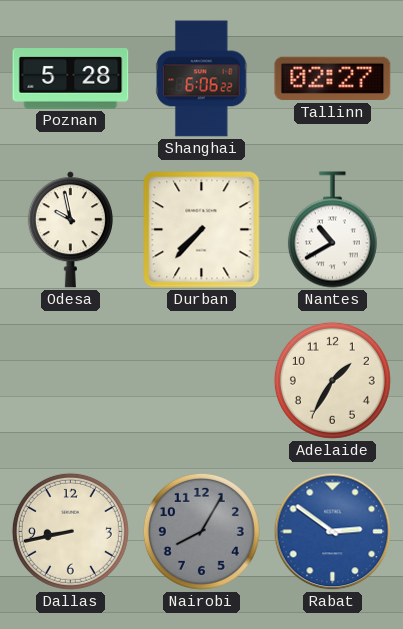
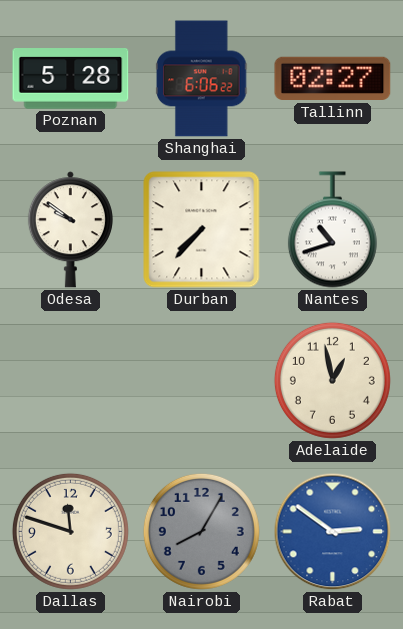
Odesa: 9:58 -> 9:51
Nantes: 10:40 -> 10:42
Adelaide: 1:35 -> 12:58
Dallas: 8:43 -> 11:48
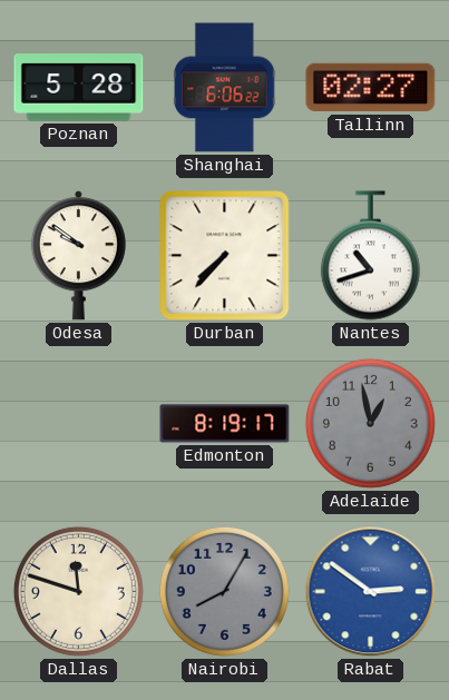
Edmonton: none -> 8:19
Adelaide dial: cream -> grey
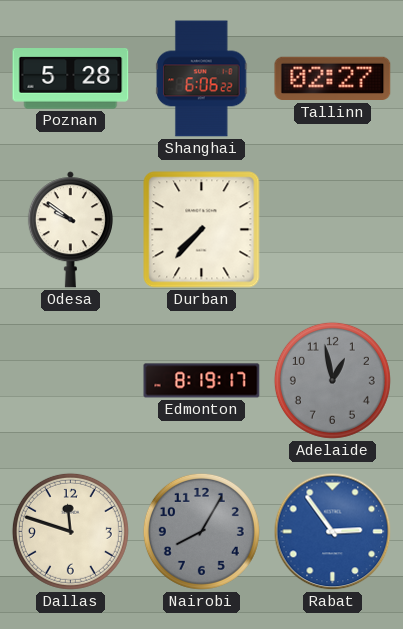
Nantes: 10:42 -> none
Rabat: 2:51 -> 2:54
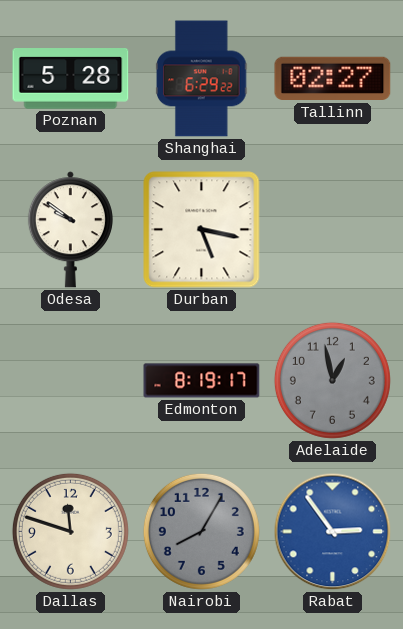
Shanghai: 6:06 -> 6:29
Durban: 7:37 -> 5:17
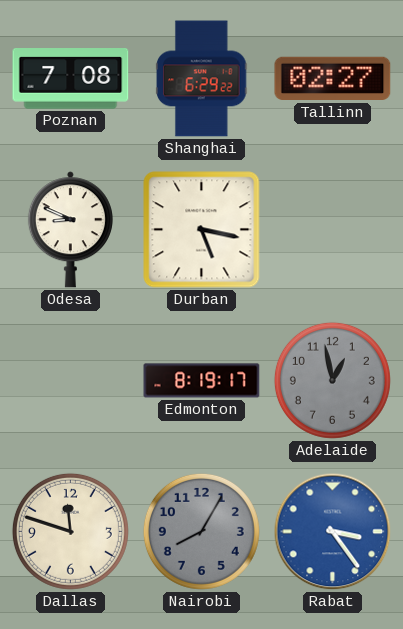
Poznan: 5:28 -> 7:08
Odesa: 9:51 -> 8:49
Rabat: 2:54 -> 3:24
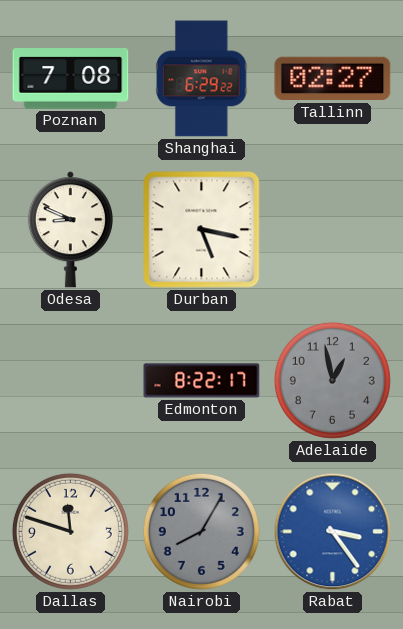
Edmonton: 8:19 -> 8:22
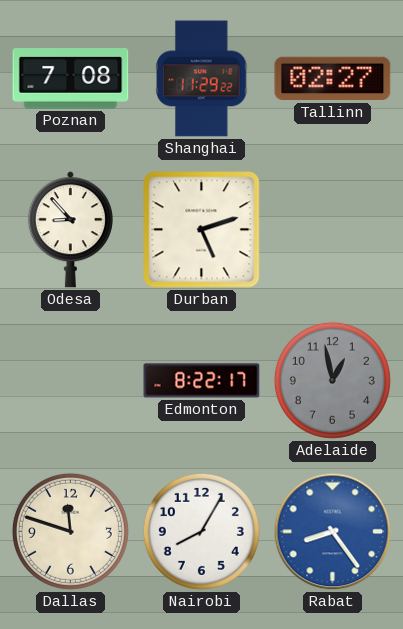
Shanghai: 6:29 -> 11:29
Odesa: 8:49 -> 8:53
Durban: 5:17 -> 5:12
Nairobi dial: grey -> white
Rabat: 3:24 -> 8:24
